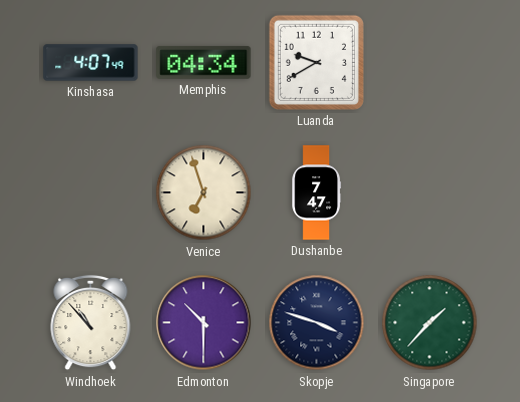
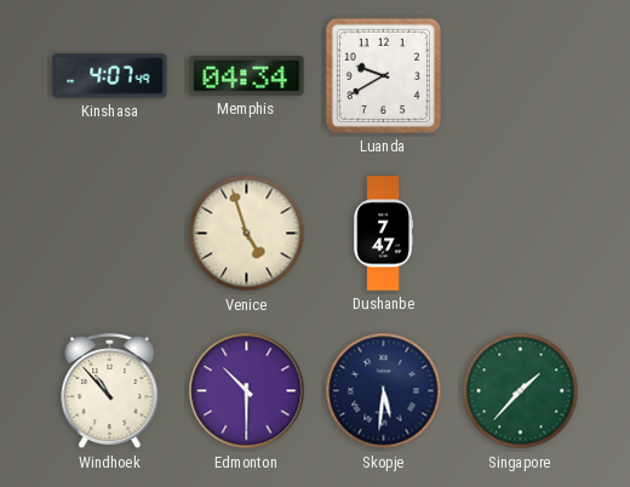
Venice: 6:57 -> 4:57
Skopje: 3:48 -> 5:31
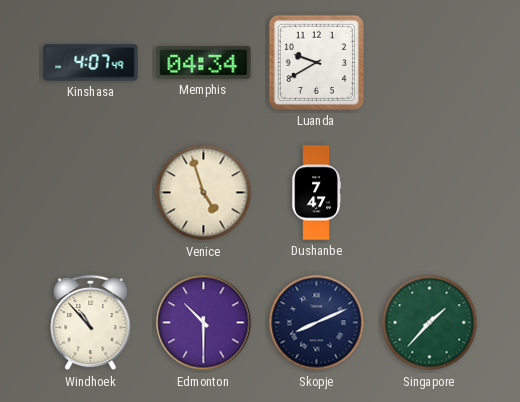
Skopje: 5:31 -> 8:11
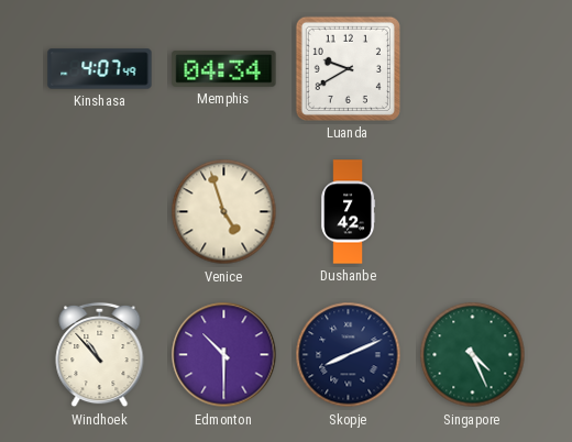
Dushanbe: 7:47 -> 7:42
Singapore: 1:37 -> 4:26
